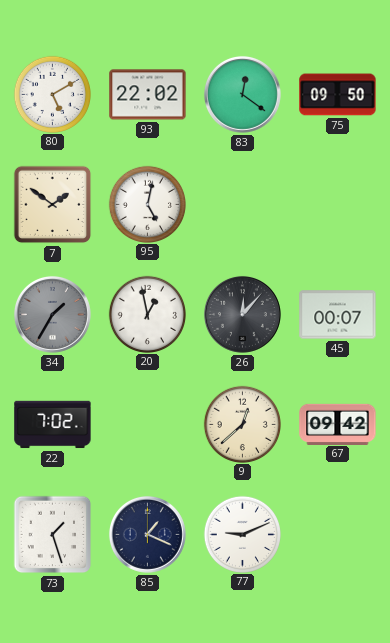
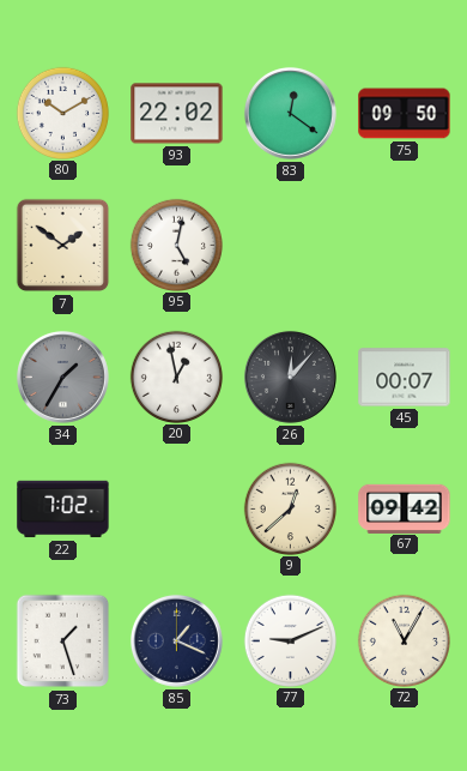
80: 5:10 -> 10:10
72: none -> 11:05
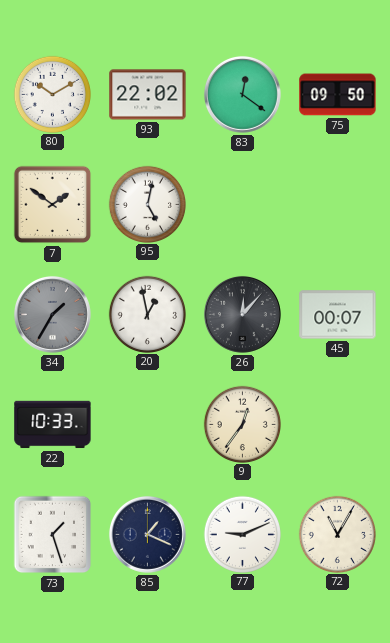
22: 7:02 -> 10:33
9: 12:38 -> 12:36
67: 09:42 -> none
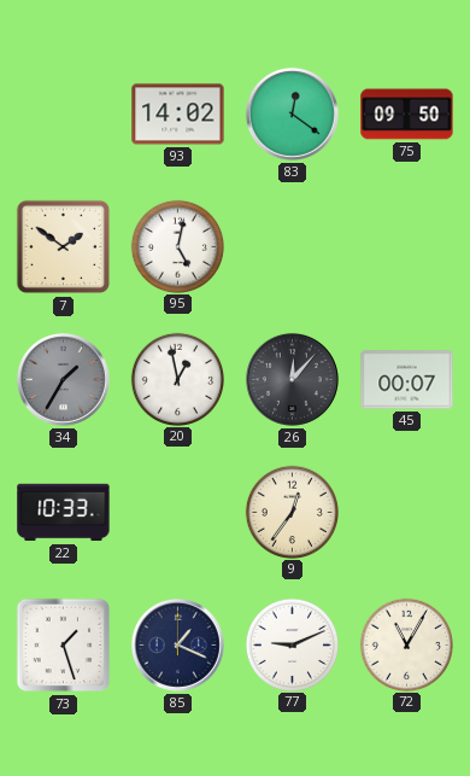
80: 10:10 -> none
93: 22:02 -> 14:02
